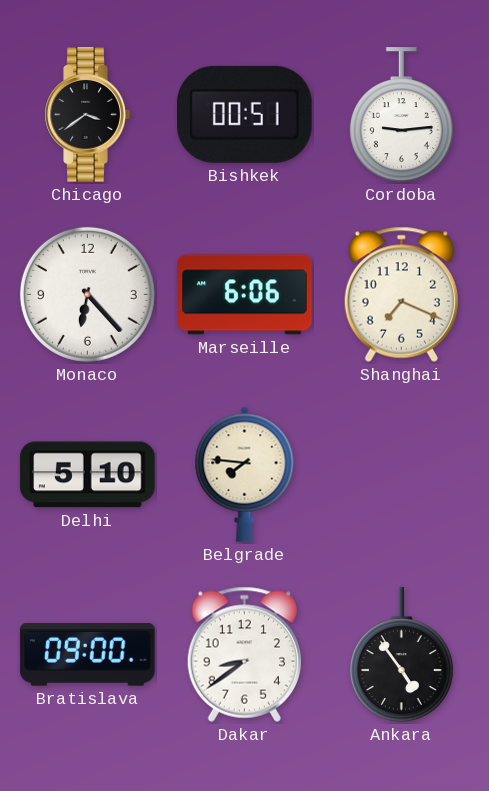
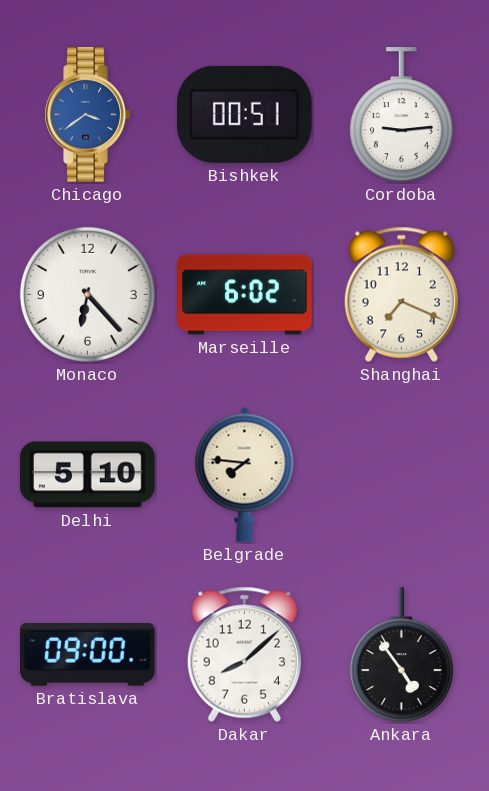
Chicago dial: black -> blue
Marseille: 6:06 -> 6:02
Dakar: 8:39 -> 8:08
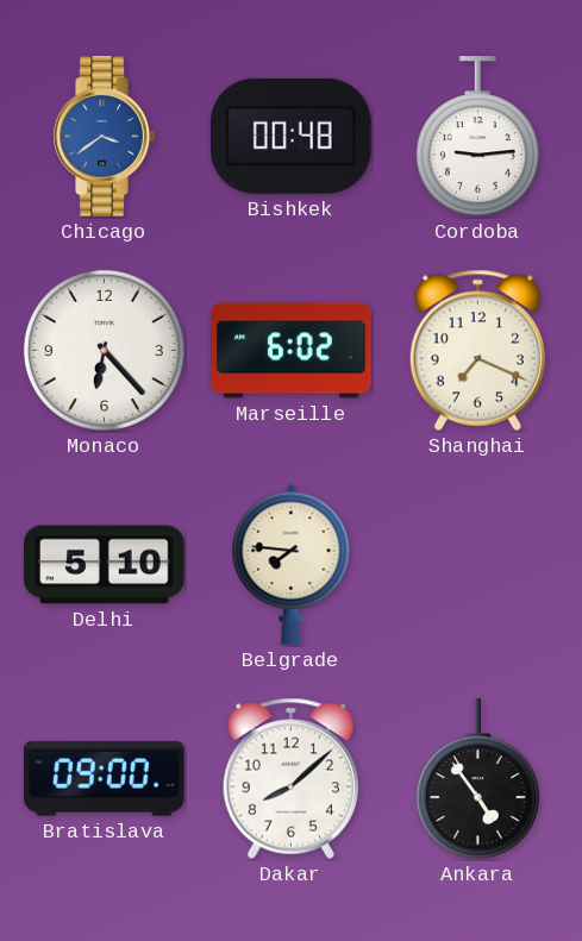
Bishkek: 00:51 -> 00:48
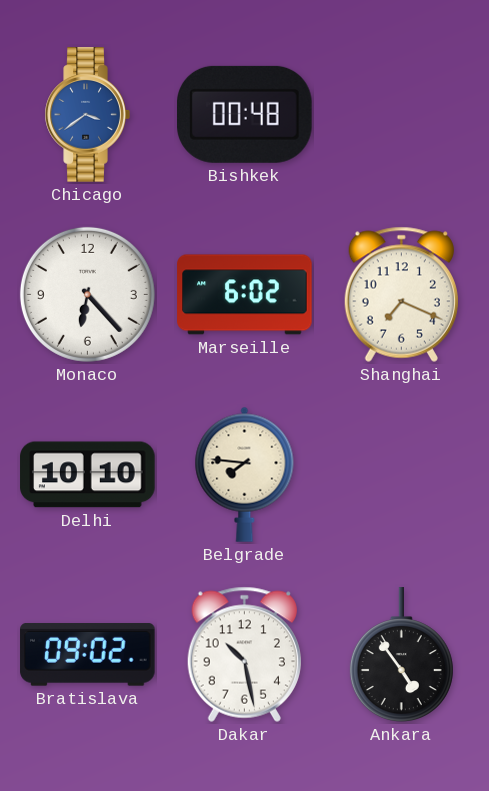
Cordoba: 9:14 -> none
Delhi: 5:10 -> 10:10
Bratislava: 09:00 -> 09:02
Dakar: 8:08 -> 10:28
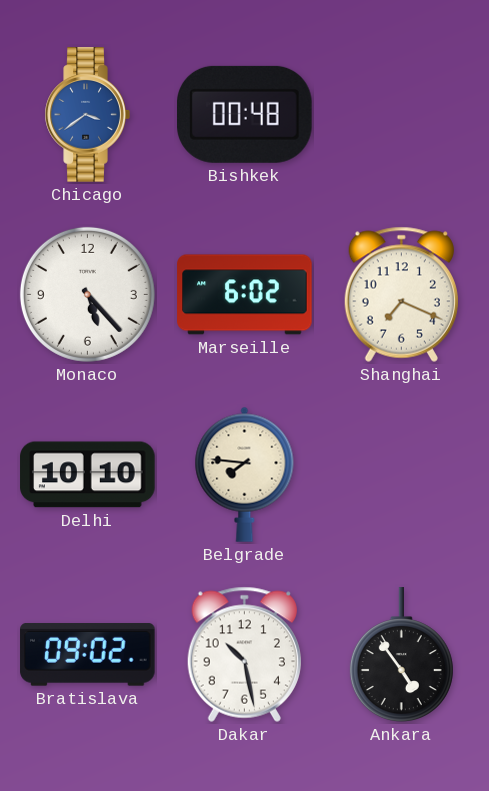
Monaco: 6:23 -> 5:23
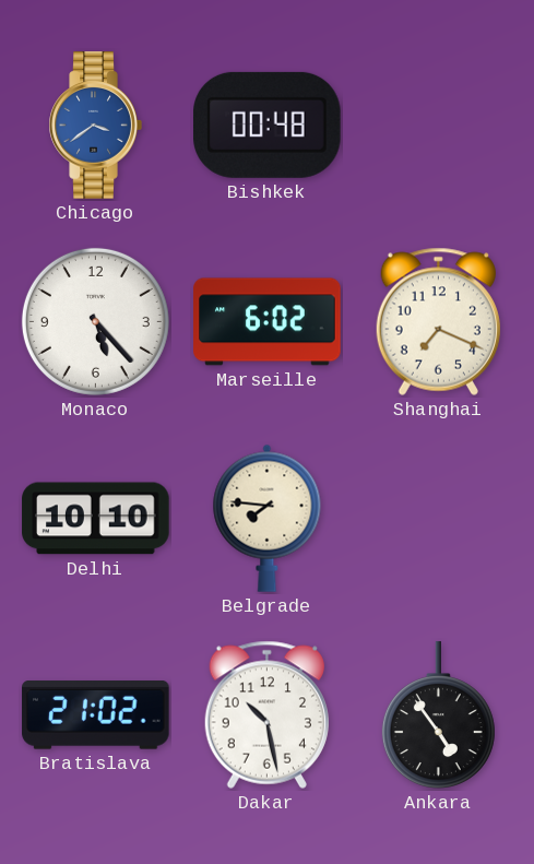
Bratislava: 09:02 -> 21:02
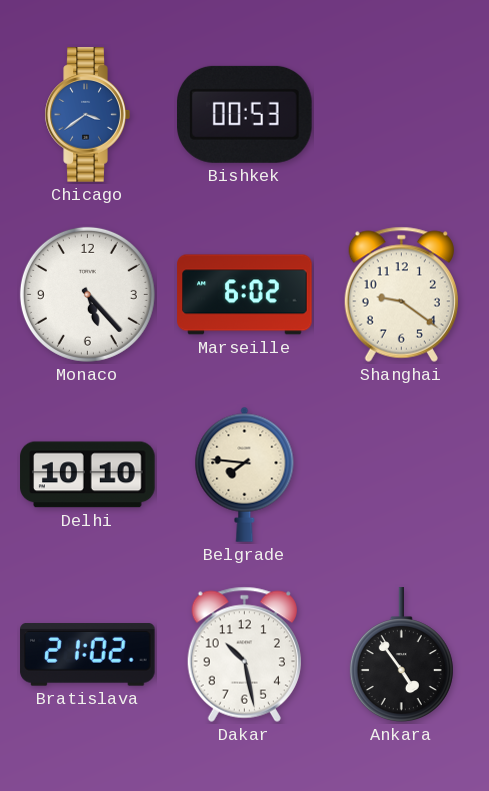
Bishkek: 00:48 -> 00:53
Shanghai: 7:19 -> 9:21
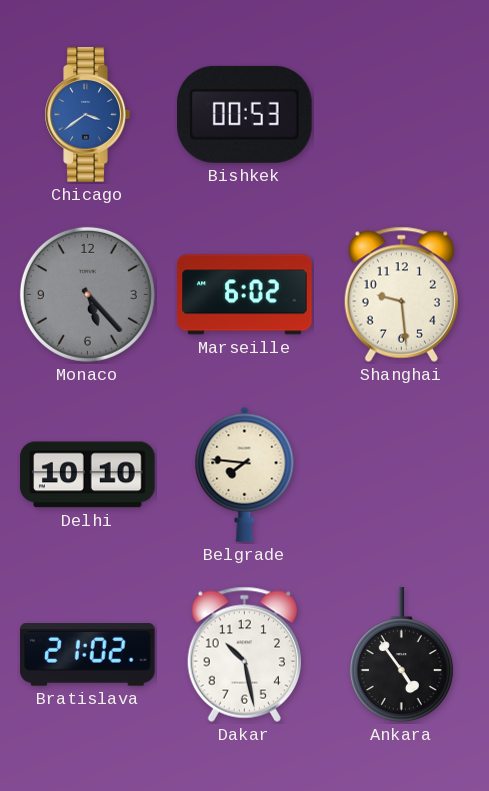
Monaco dial: white -> grey
Shanghai: 9:21 -> 9:29
